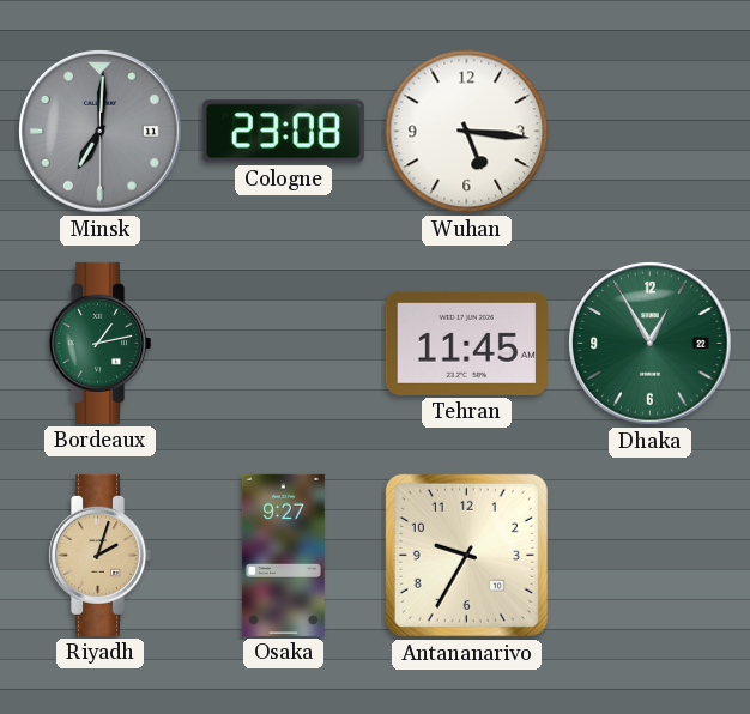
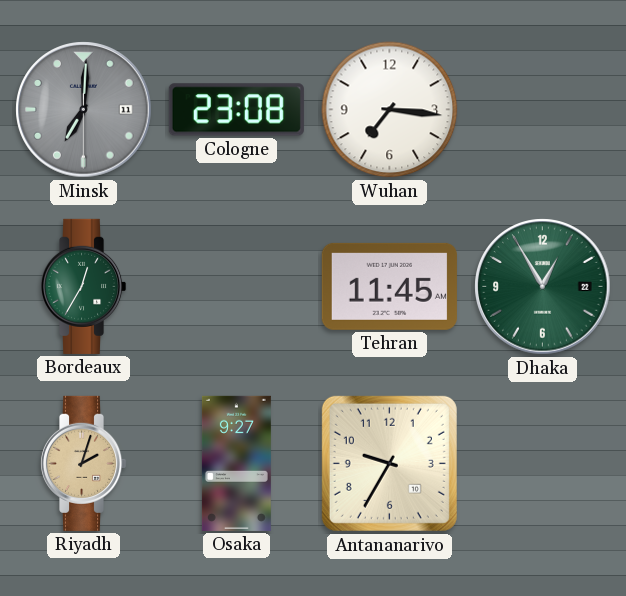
Wuhan: 5:16 -> 7:16
Bordeaux: 1:13 -> 12:35
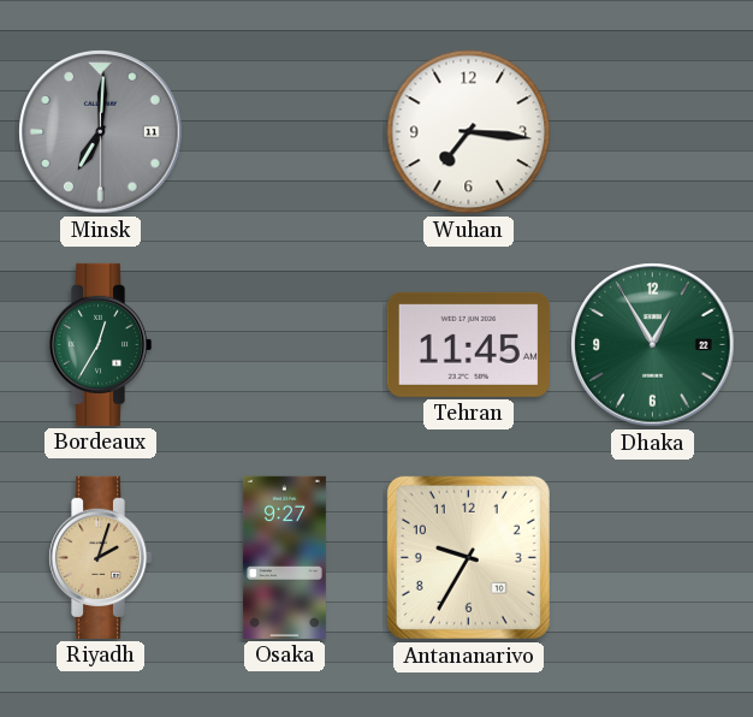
Cologne: 23:08 -> none
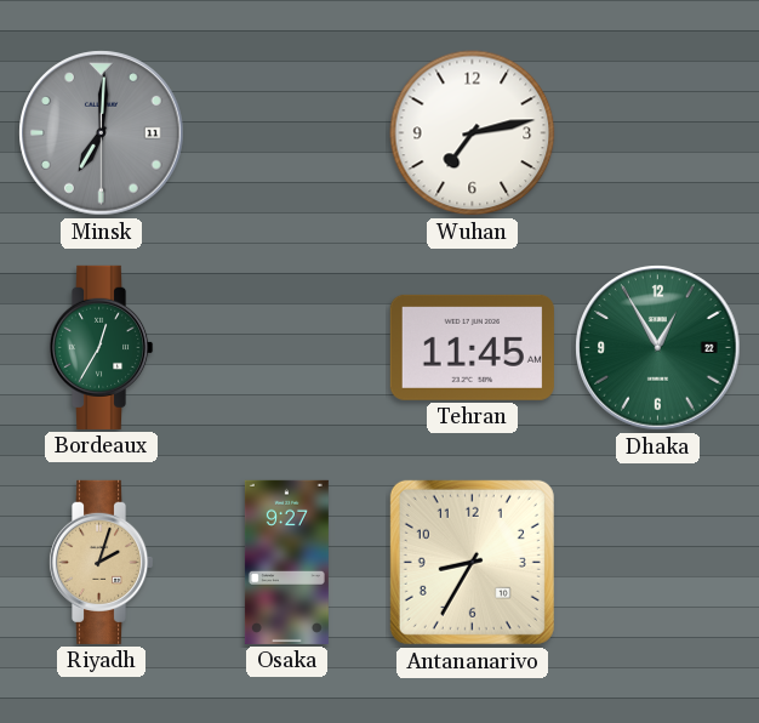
Wuhan: 7:16 -> 7:13
Antananarivo: 9:35 -> 8:35
